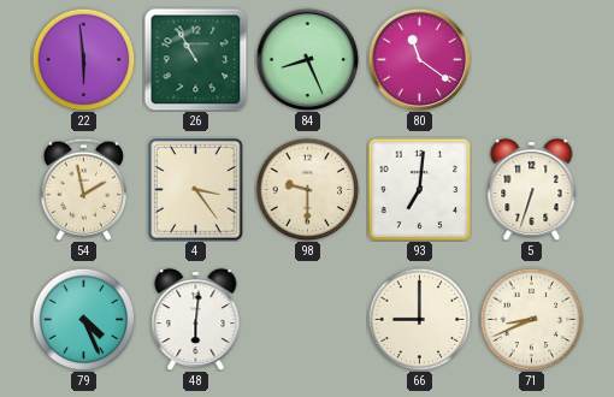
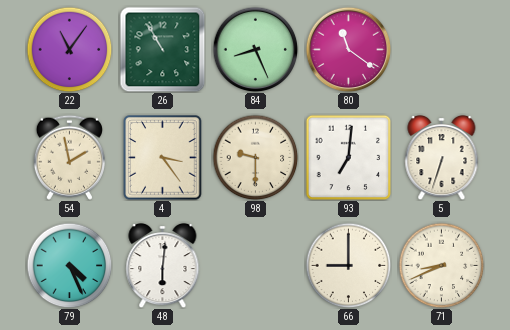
22: 5:59 -> 11:06
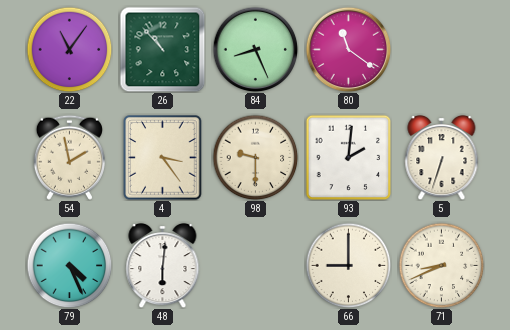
26: 10:55 -> 10:53
93: 7:01 -> 2:01
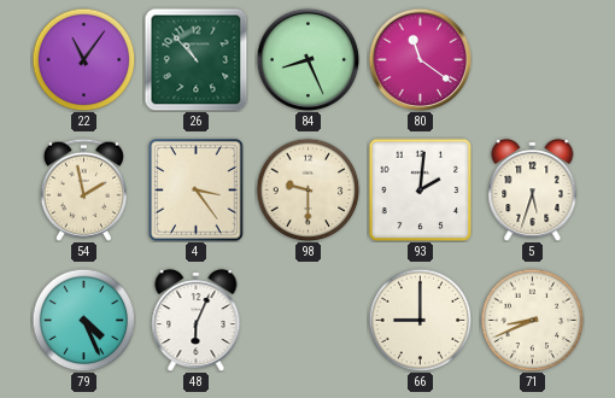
5: 6:33 -> 5:33
48: 6:01 -> 6:04
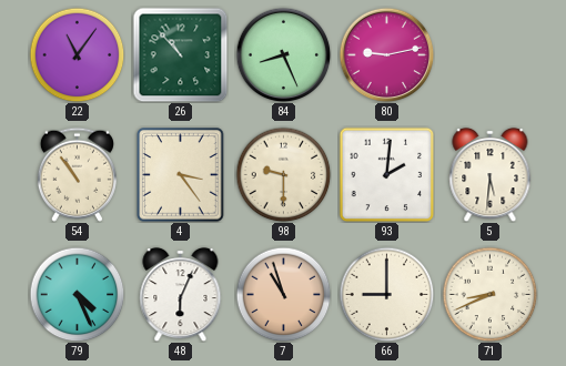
80: 11:21 -> 9:13
54: 1:58 -> 10:54
5: 5:33 -> 5:31
7: none -> 10:57
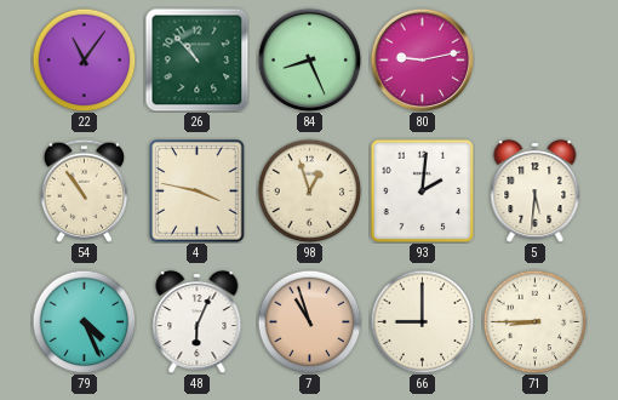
4: 3:24 -> 3:47
98: 9:30 -> 12:57
71: 8:41 -> 8:45
